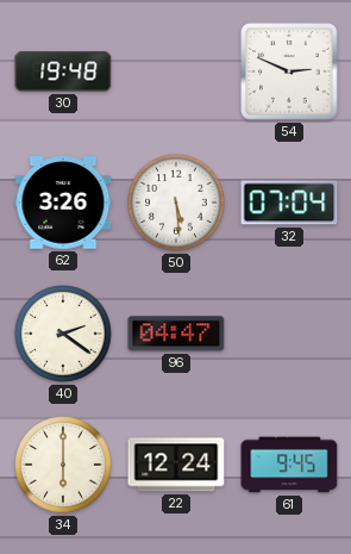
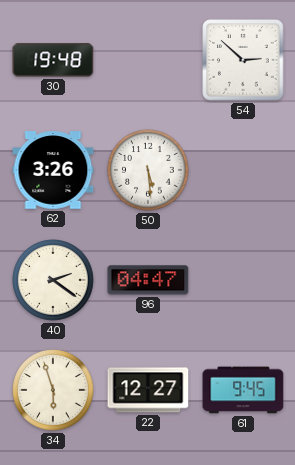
54: 2:49 -> 2:52
32: 07:04 -> none
34: 6:00 -> 5:57
22: 12:24 -> 12:27
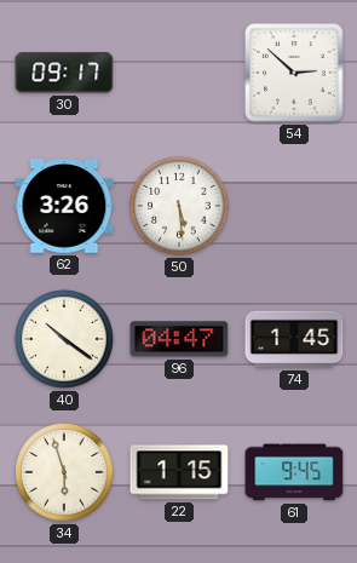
30: 19:48 -> 09:17
40: 2:21 -> 10:21
74: none -> 1:45
22: 12:27 -> 1:15
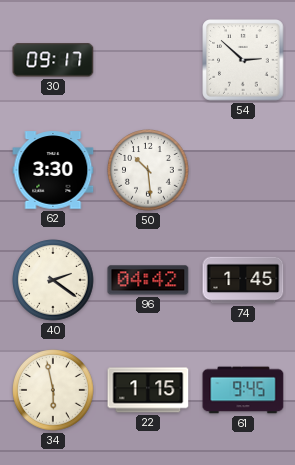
62: 3:26 -> 3:30
50: 5:29 -> 10:29
40: 10:21 -> 2:21
96: 04:47 -> 04:42
34: 5:57 -> 5:58
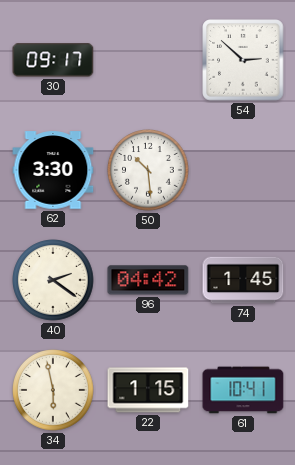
61: 9:45 -> 10:41
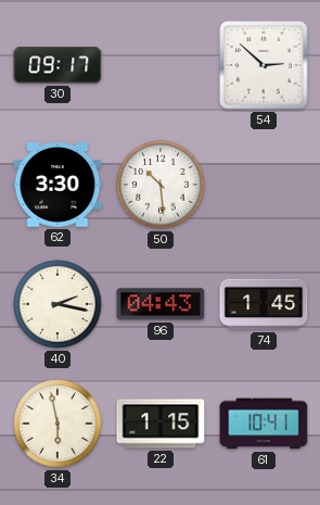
40: 2:21 -> 2:17
96: 04:42 -> 04:43
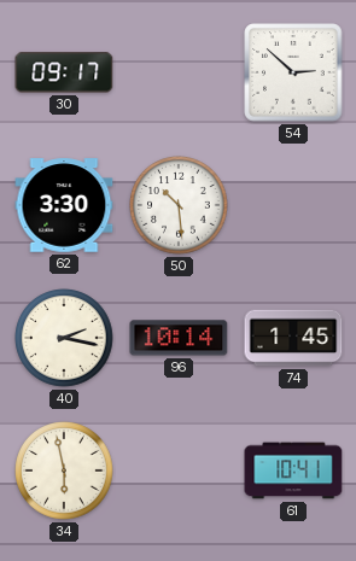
96: 04:43 -> 10:14
22: 1:15 -> none
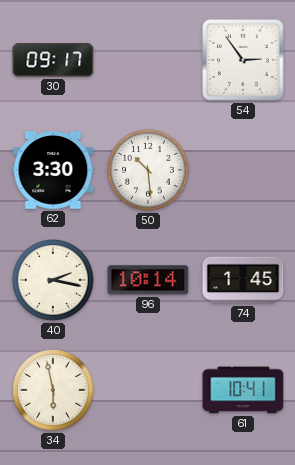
54: 2:52 -> 2:54
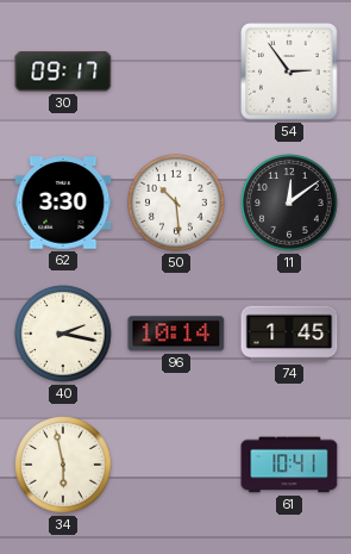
11: none -> 12:09
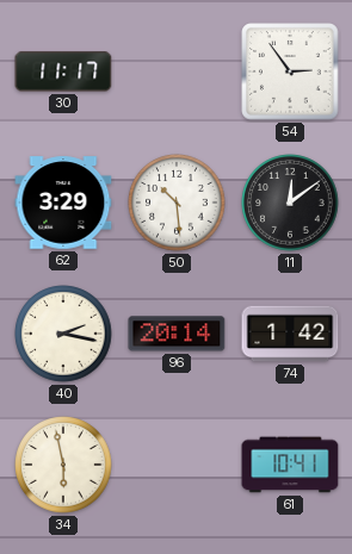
30: 09:17 -> 11:17
62: 3:30 -> 3:29
96: 10:14 -> 20:14
74: 1:45 -> 1:42
